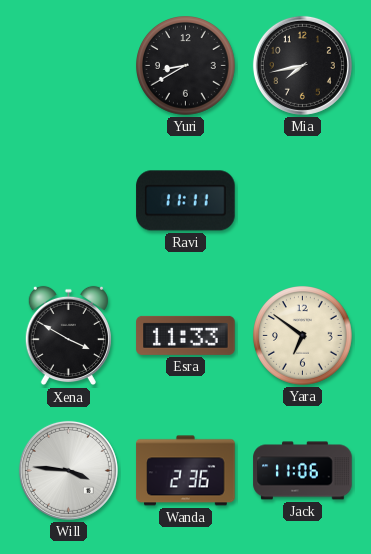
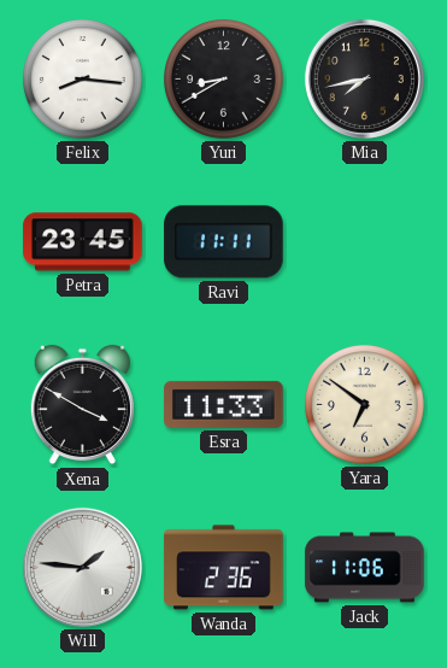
Felix: none -> 8:16
Petra: none -> 23:45
Will: 3:46 -> 1:46
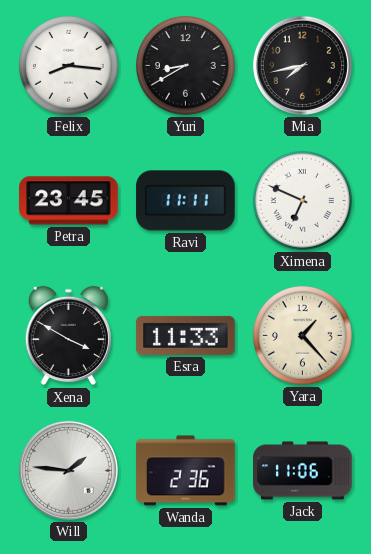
Ximena: none -> 6:49
Yara: 6:51 -> 1:23
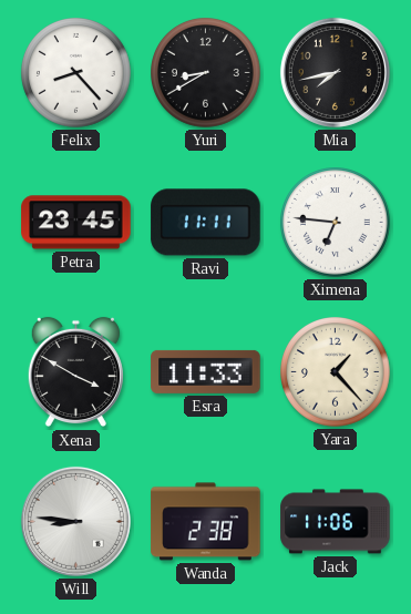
Felix: 8:16 -> 8:23
Ximena: 6:49 -> 6:46
Will: 1:46 -> 8:46
Wanda: 2:36 -> 2:38
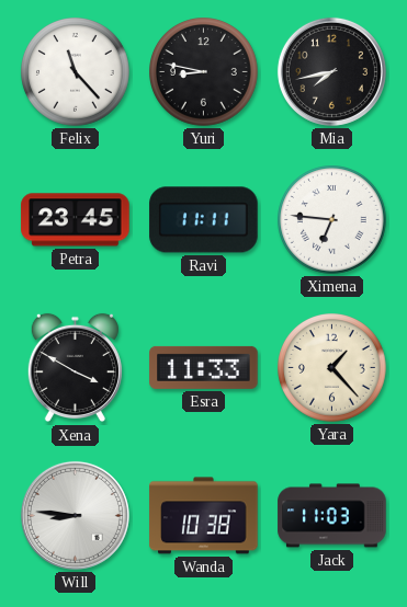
Felix: 8:23 -> 11:23
Yuri: 8:40 -> 8:47
Wanda: 2:38 -> 10:38
Jack: 11:06 -> 11:03
